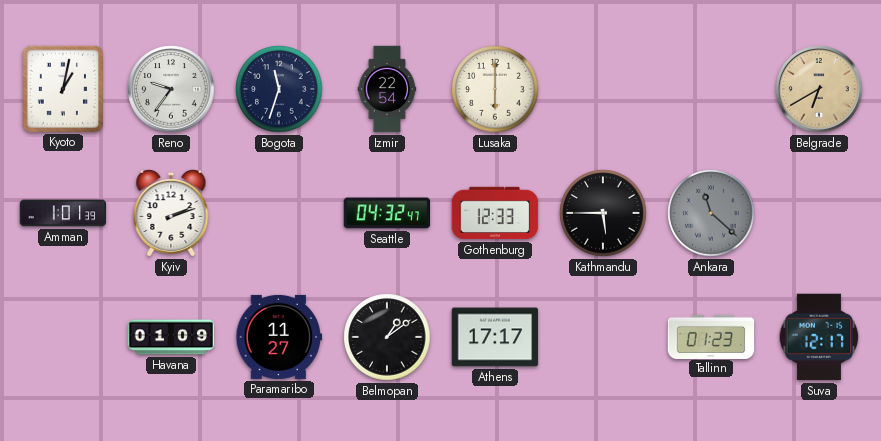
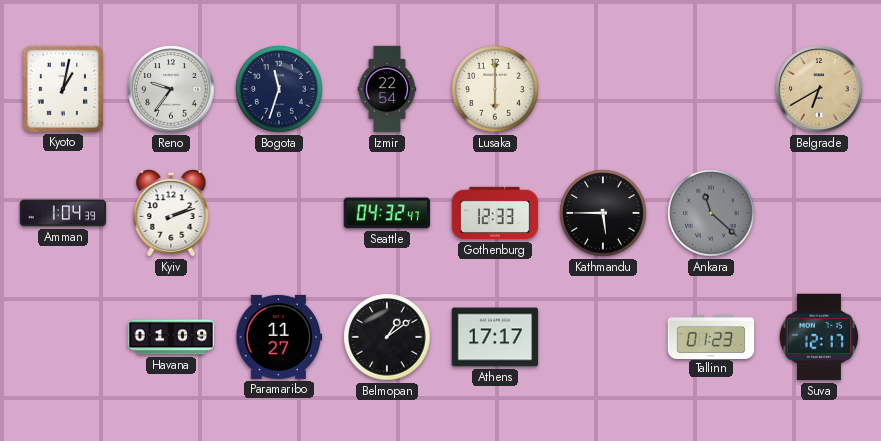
Amman: 1:01 -> 1:04
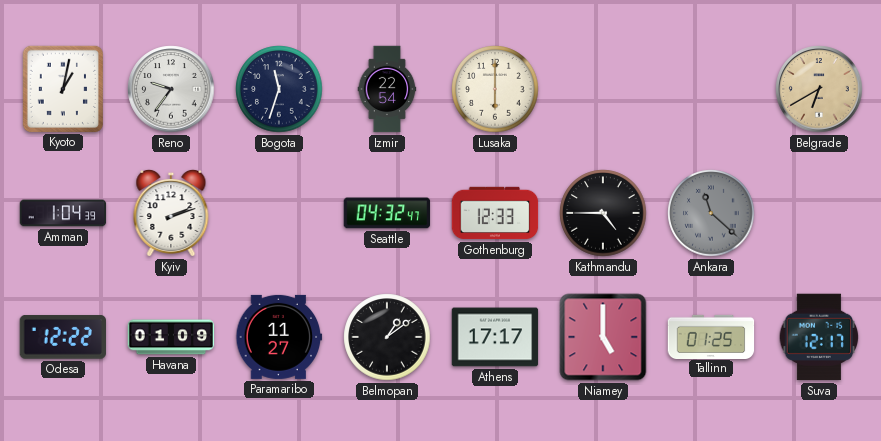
Kathmandu: 5:45 -> 4:45
Odesa: none -> 12:22
Niamey: none -> 5:00
Tallinn: 01:23 -> 01:25
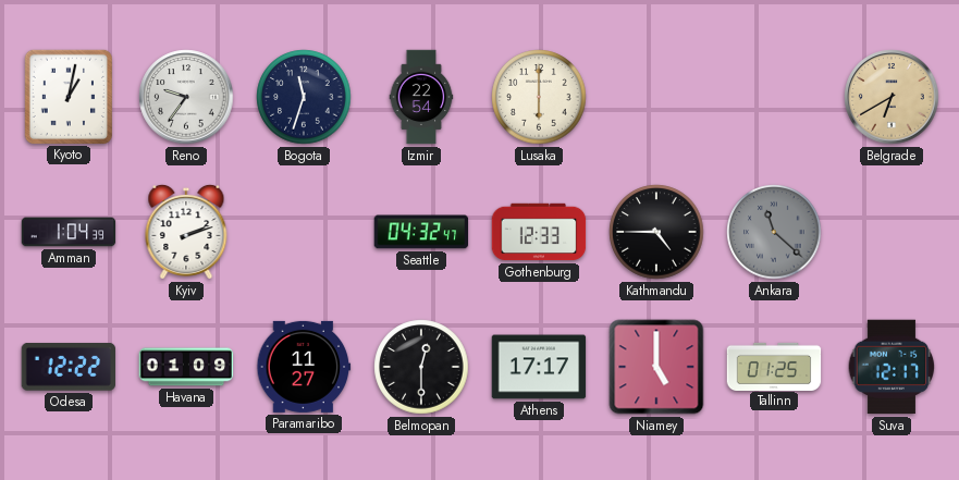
Belmopan: 1:09 -> 12:30
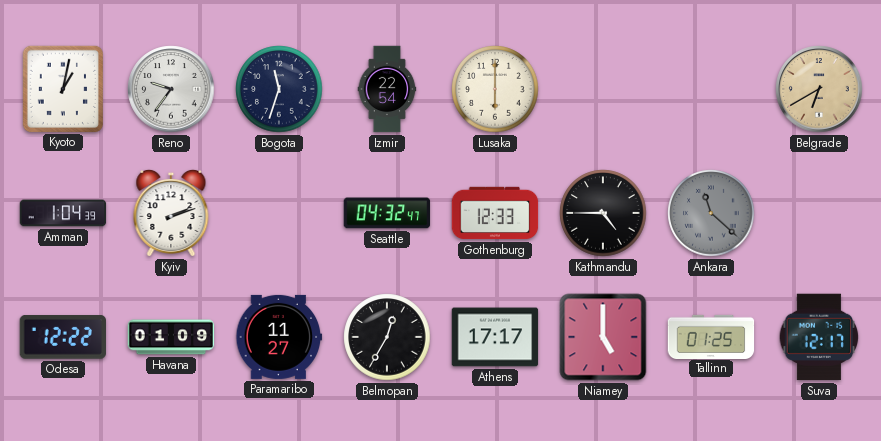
Belmopan: 12:30 -> 12:35
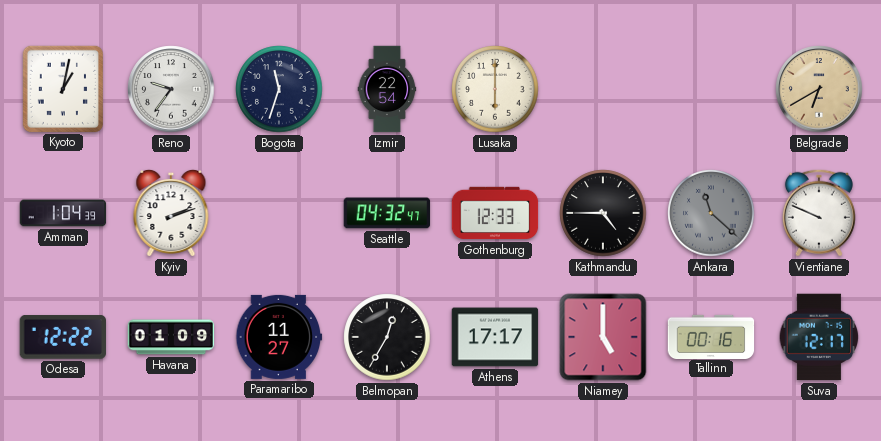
Vientiane: none -> 9:49
Tallinn: 01:25 -> 00:16
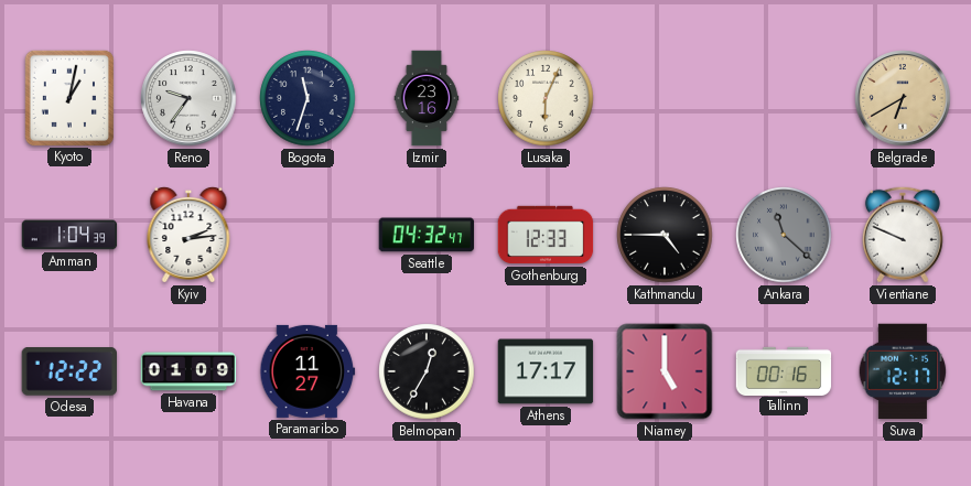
Izmir: 22:54 -> 23:16
Lusaka: 6:00 -> 6:04
Kyiv: 2:12 -> 2:14
